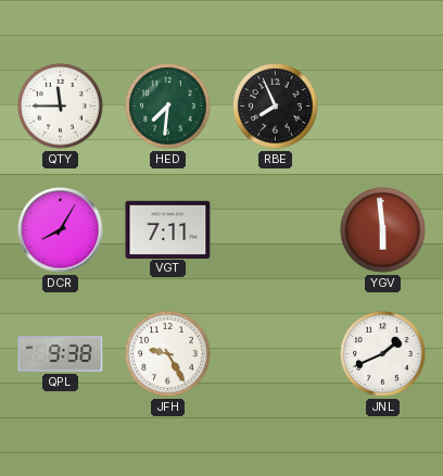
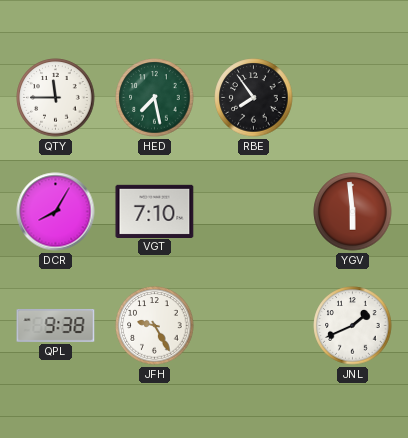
HED: 7:31 -> 7:28
RBE: 7:56 -> 7:54
VGT: 7:11 -> 7:10
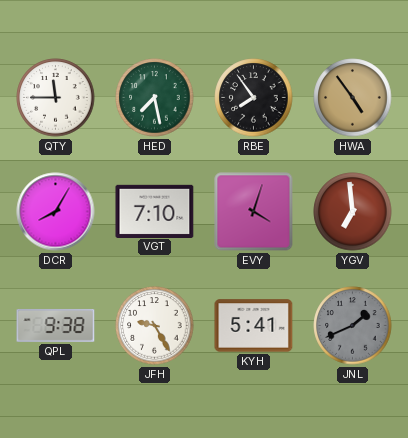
HWA: none -> 4:54
EVY: none -> 4:03
YGV: 5:59 -> 6:59
KYH: none -> 5:41
JNL dial: white -> grey
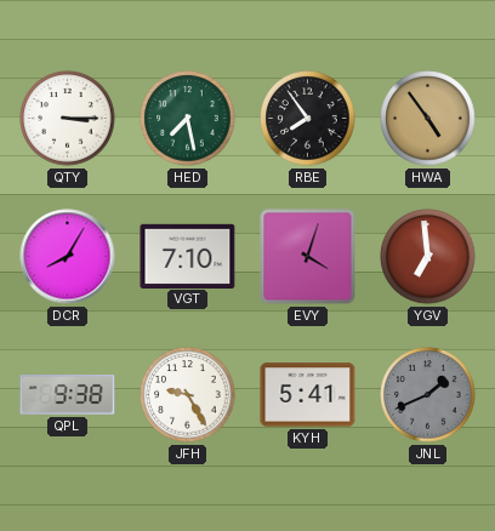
QTY: 11:45 -> 3:15
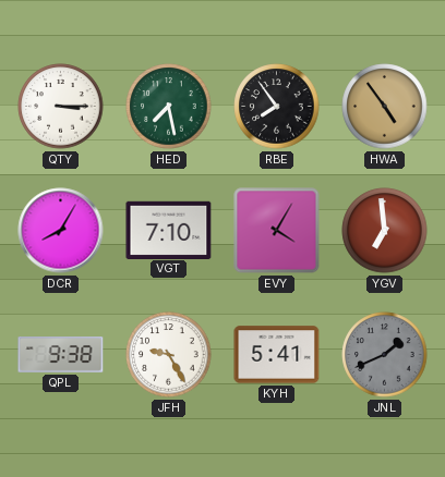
EVY: 4:03 -> 4:05
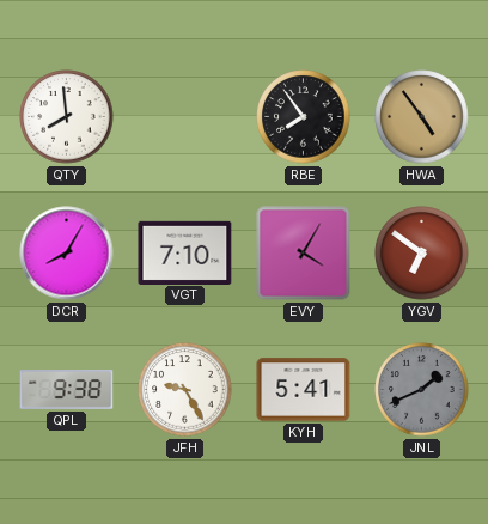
QTY: 3:15 -> 7:59
HED: 7:28 -> none
YGV: 6:59 -> 6:51
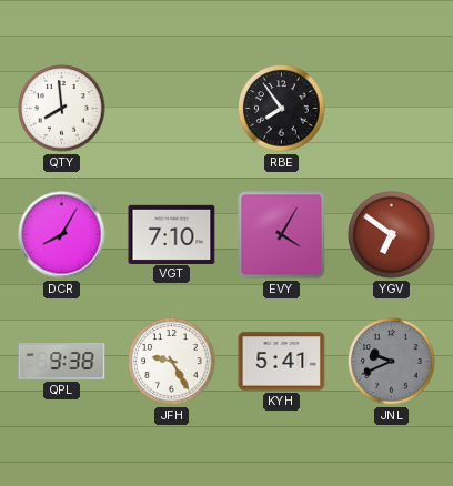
HWA: 4:54 -> none
JNL: 1:41 -> 9:41
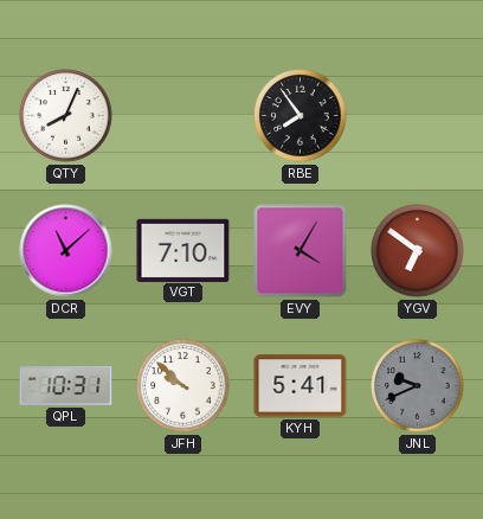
QTY: 7:59 -> 8:04
DCR: 8:05 -> 11:08
QPL: 9:38 -> 10:31
JFH: 9:25 -> 9:52
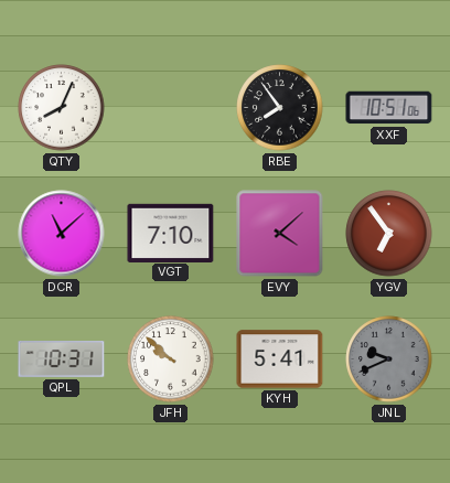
XXF: none -> 10:51
EVY: 4:05 -> 4:08
YGV: 6:51 -> 6:54
